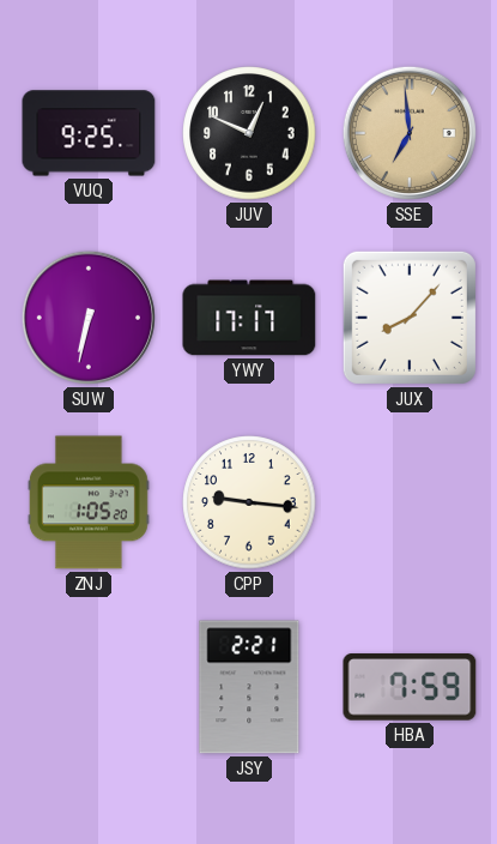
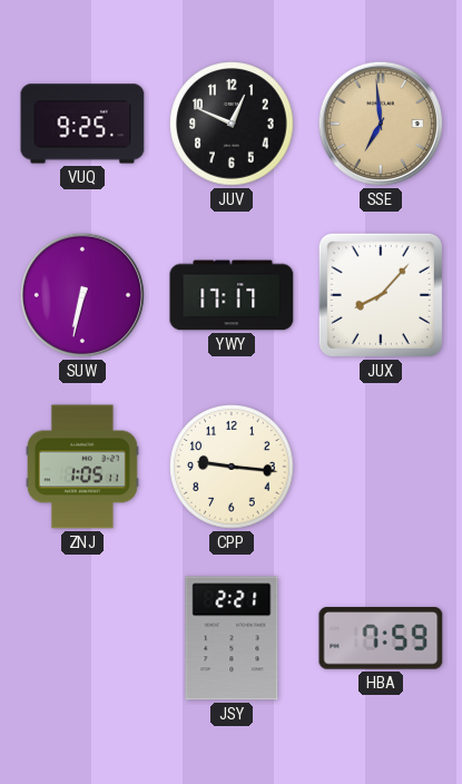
ZNJ: 1:05:20 -> 1:05:11
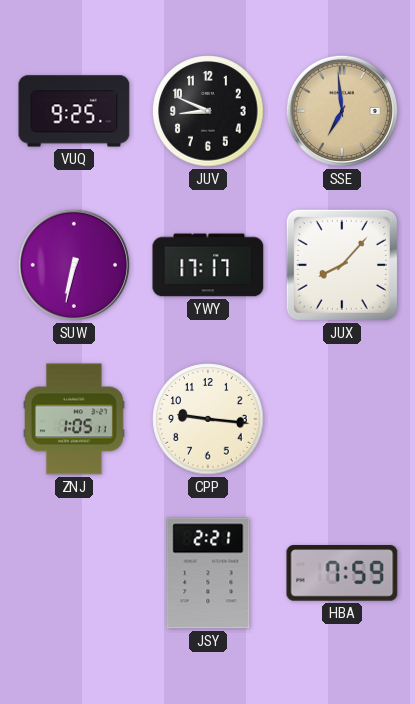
JUV: 12:49 -> 8:49
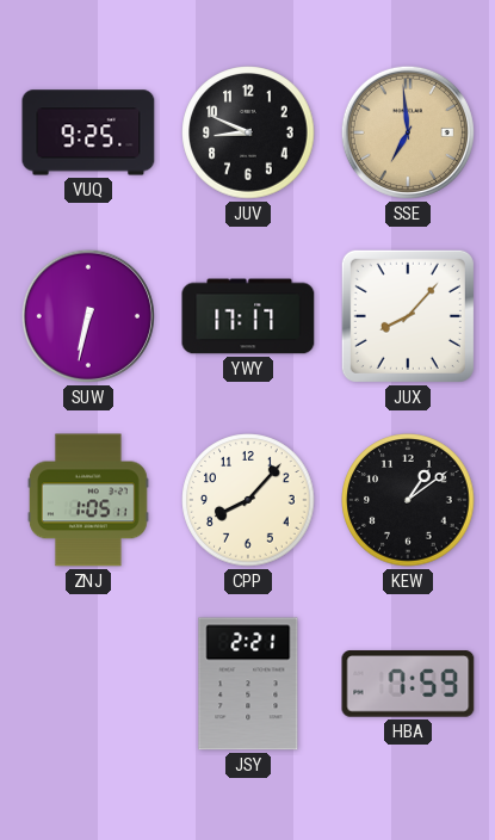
CPP: 9:16 -> 8:07
KEW: none -> 1:09
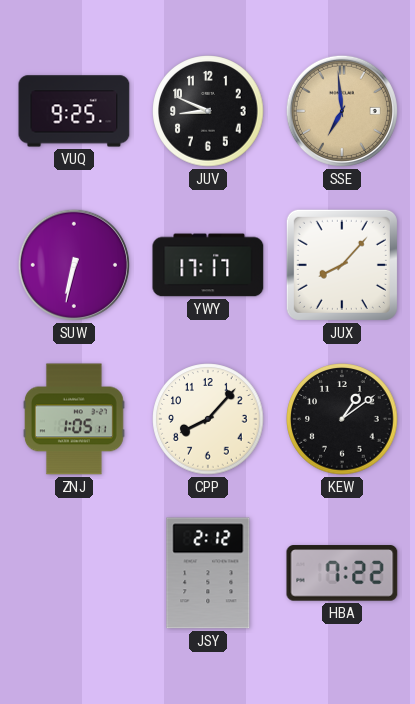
JSY: 2:21 -> 2:12
HBA: 7:59 -> 7:22
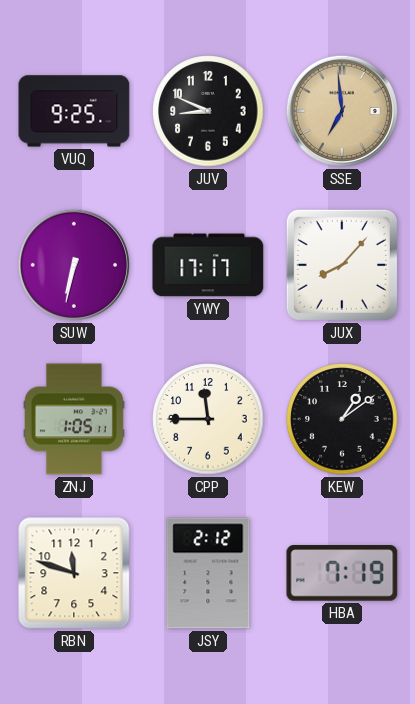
CPP: 8:07 -> 11:45
RBN: none -> 11:48
HBA: 7:22 -> 7:19
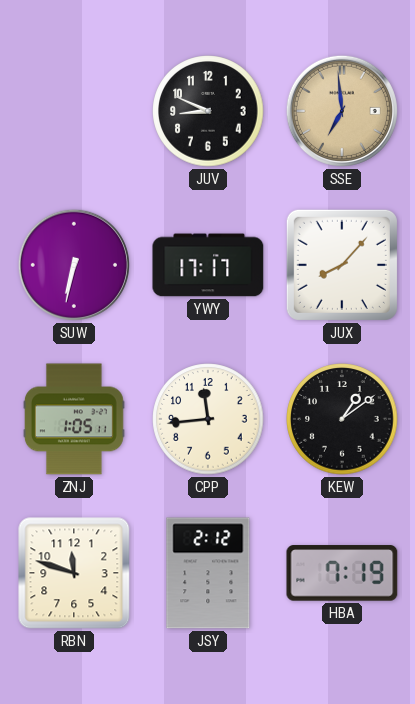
VUQ: 9:25 -> none
CPP: 11:45 -> 11:44
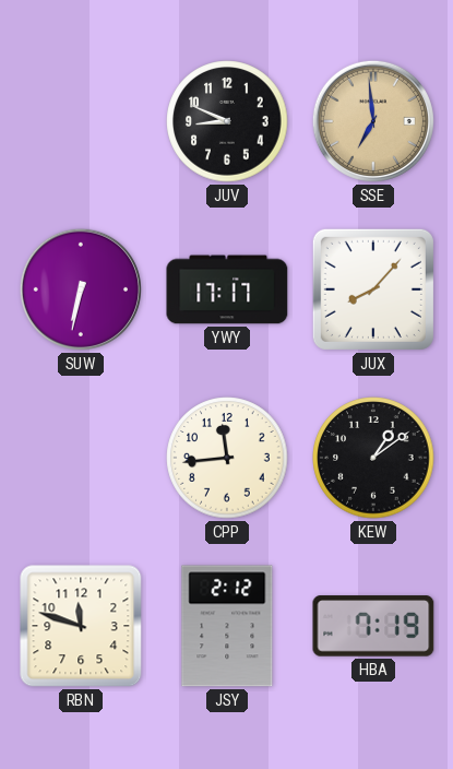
ZNJ: 1:05 -> none
